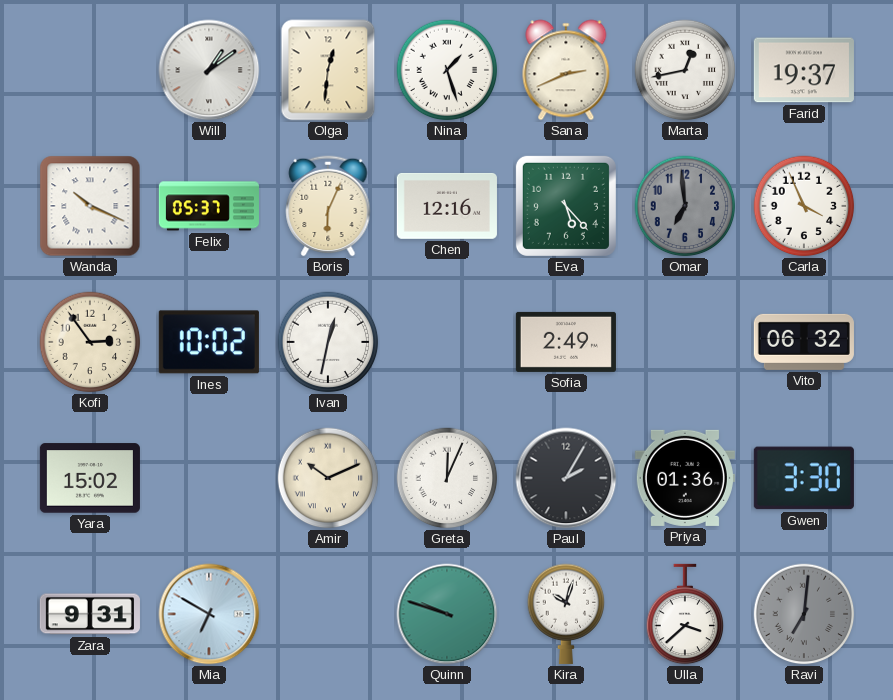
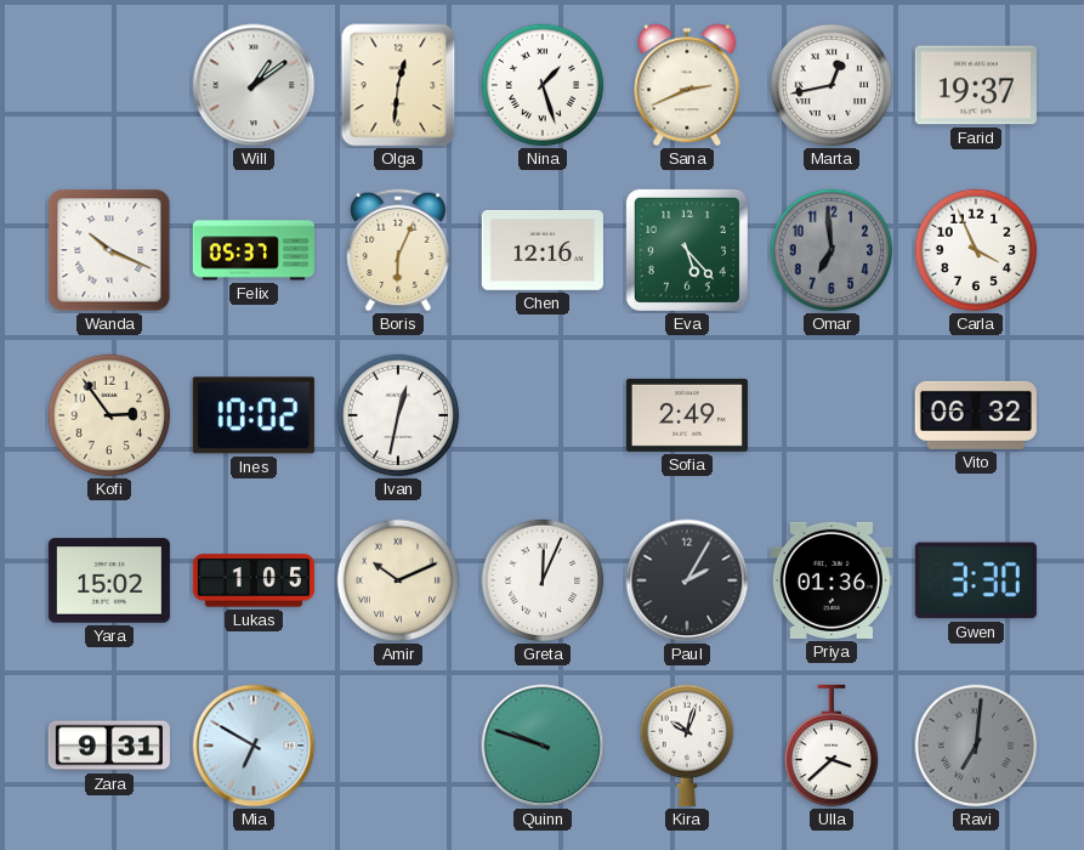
Lukas: none -> 1:05
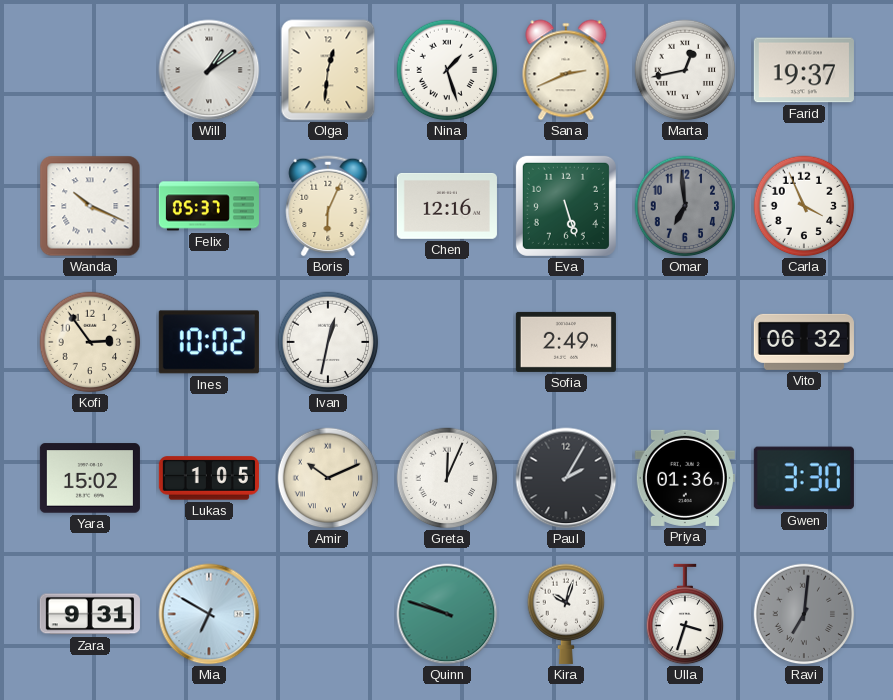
Eva: 5:23 -> 5:27
Ulla: 3:38 -> 3:33
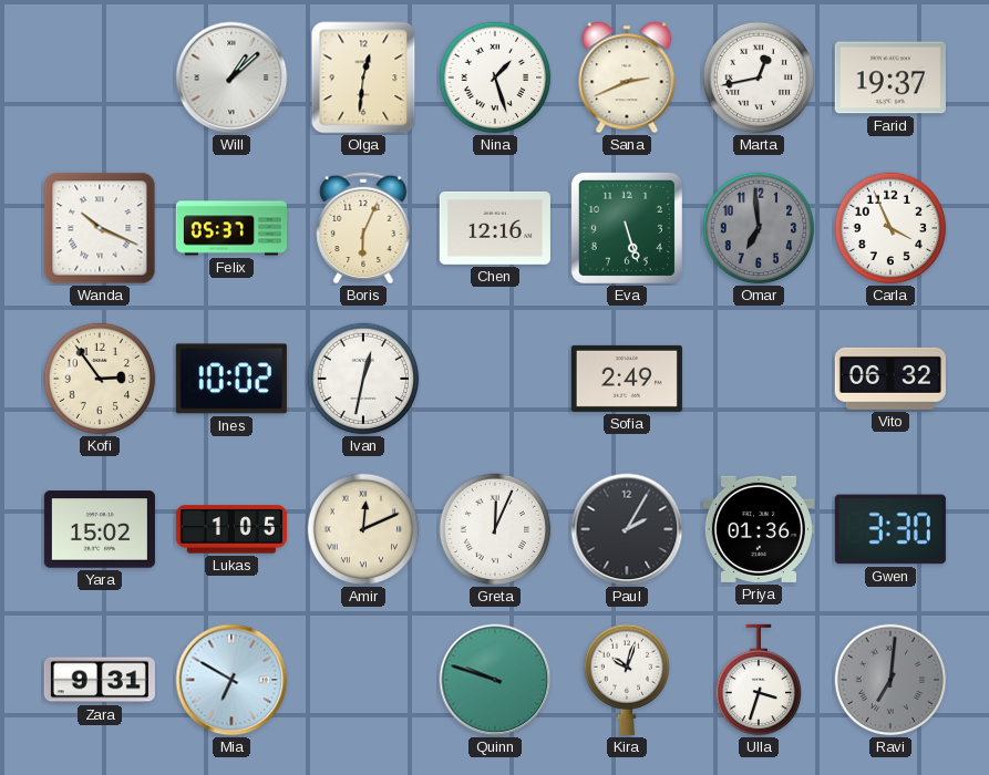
Will: 1:09 -> 1:08
Amir: 10:11 -> 12:11
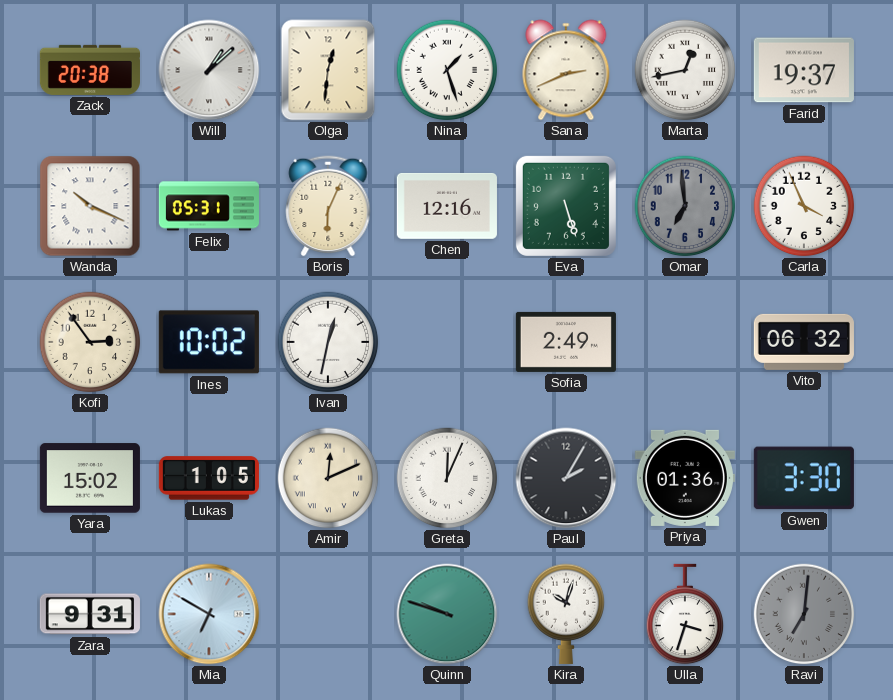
Zack: none -> 20:38
Felix: 05:37 -> 05:31
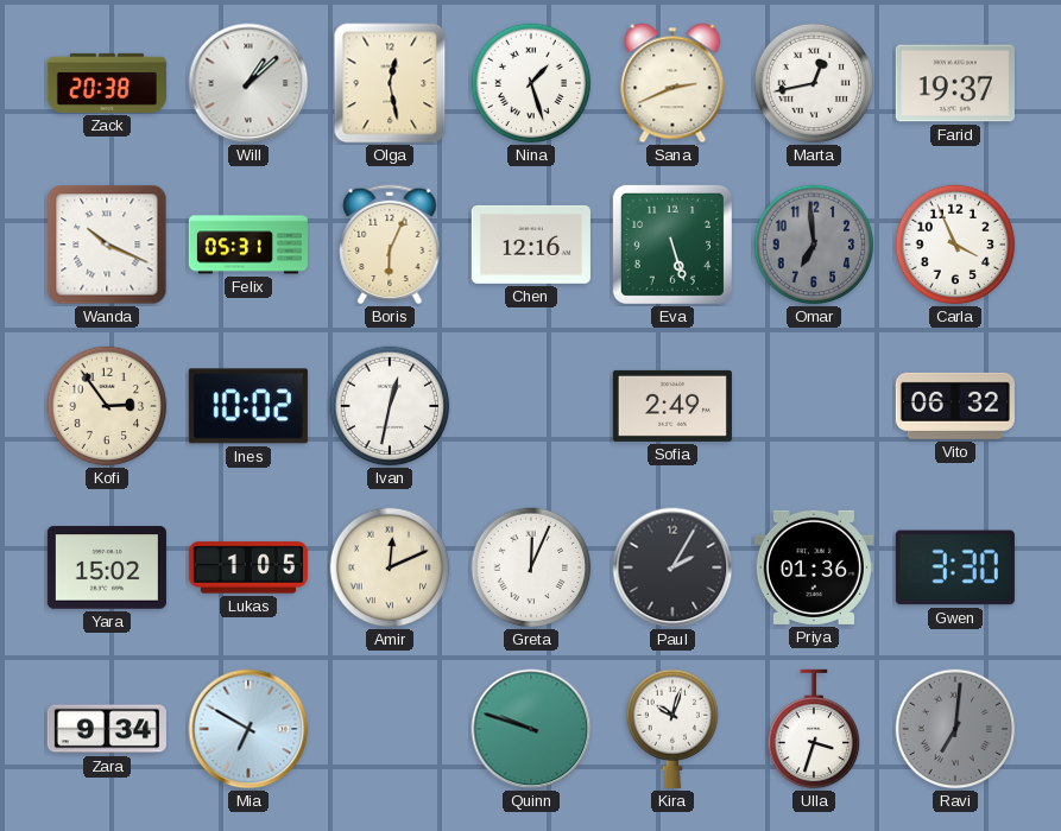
Olga: 12:31 -> 12:28
Zara: 9:31 -> 9:34
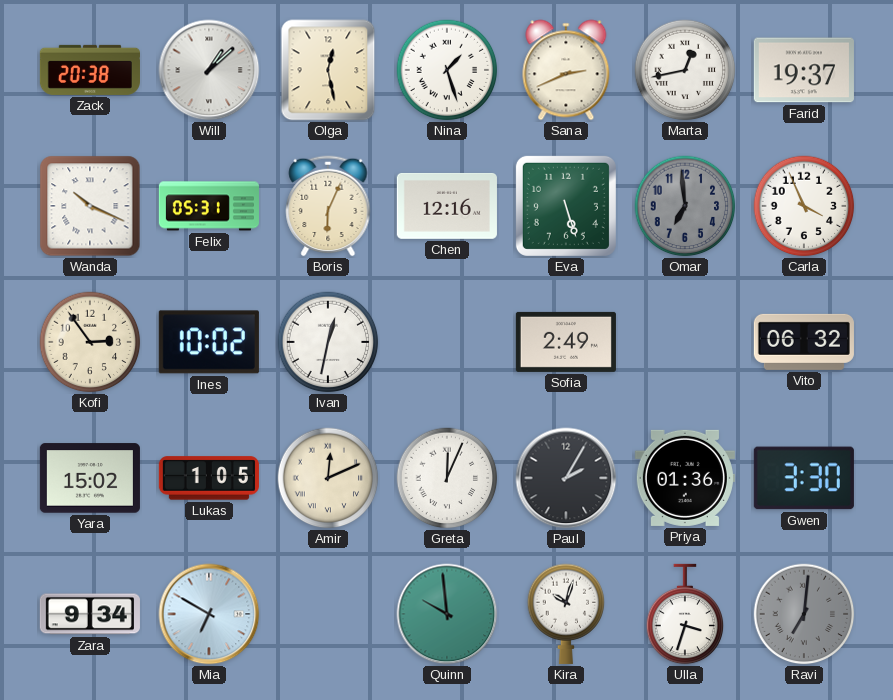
Quinn: 9:48 -> 9:59
